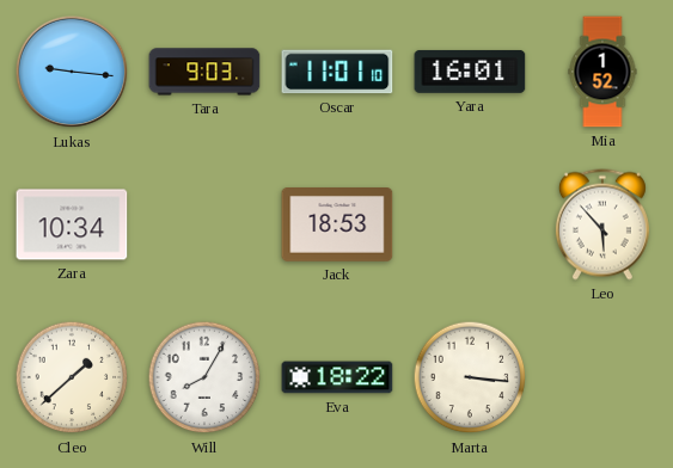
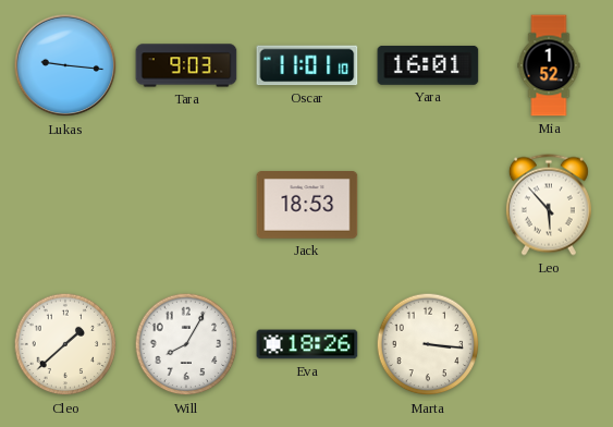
Zara: 10:34 -> none
Eva: 18:22 -> 18:26
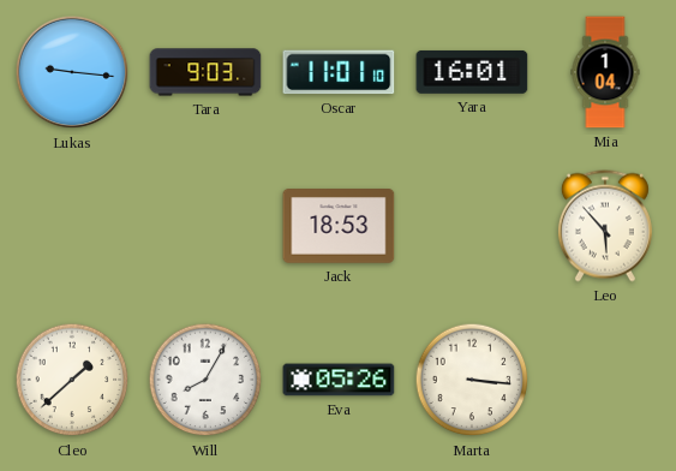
Mia: 1:52 -> 1:04
Eva: 18:26 -> 05:26
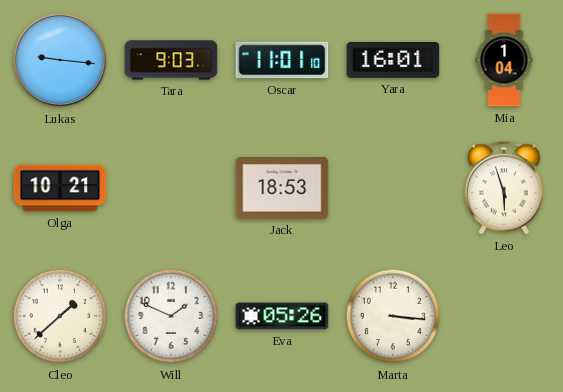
Olga: none -> 10:21
Leo: 5:53 -> 5:57
Will: 8:05 -> 1:49
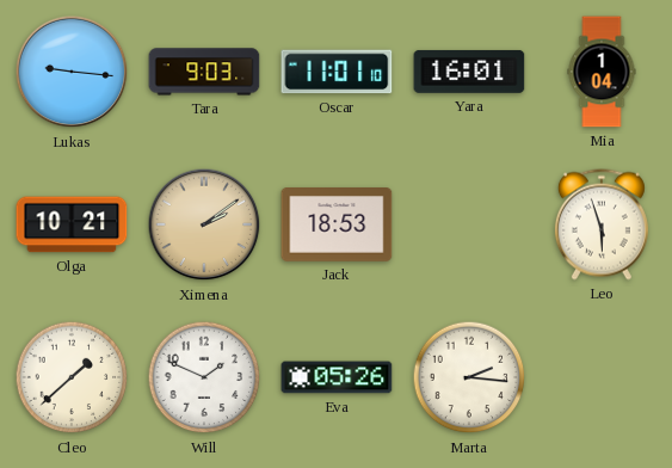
Ximena: none -> 2:09
Marta: 3:16 -> 2:16
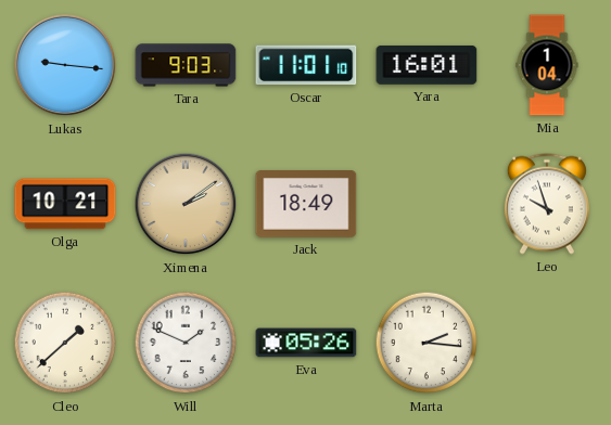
Jack: 18:53 -> 18:49
Leo: 5:57 -> 9:57
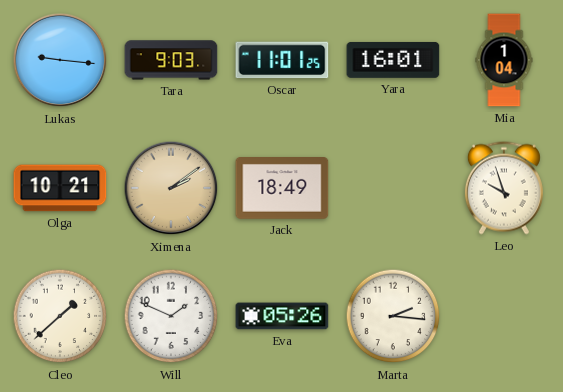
Oscar: 11:01:10 -> 11:01:25
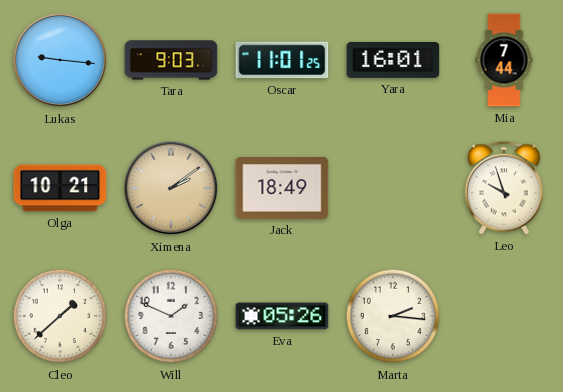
Mia: 1:04 -> 7:44
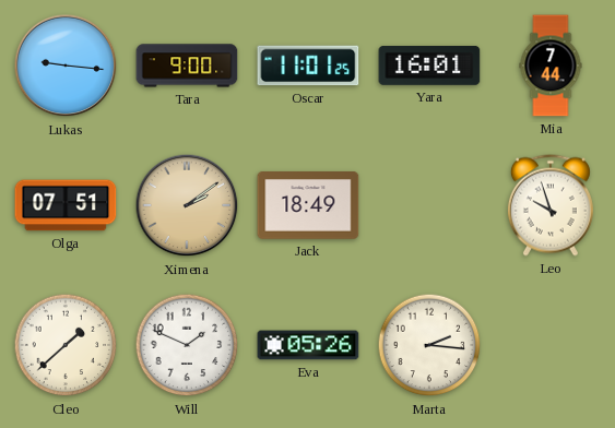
Tara: 9:03 -> 9:00
Olga: 10:21 -> 07:51
